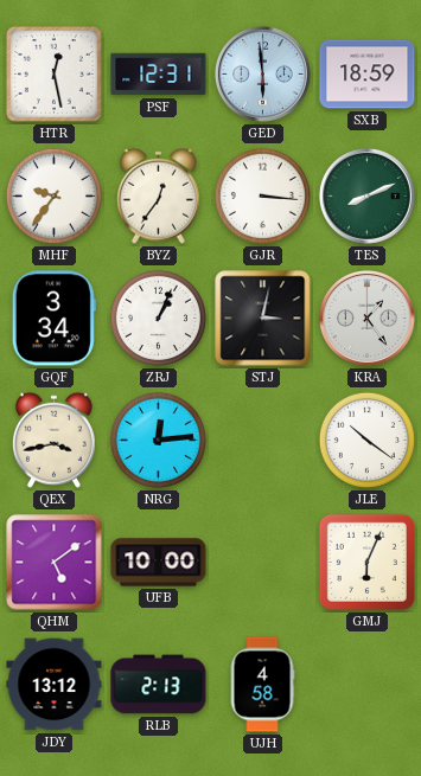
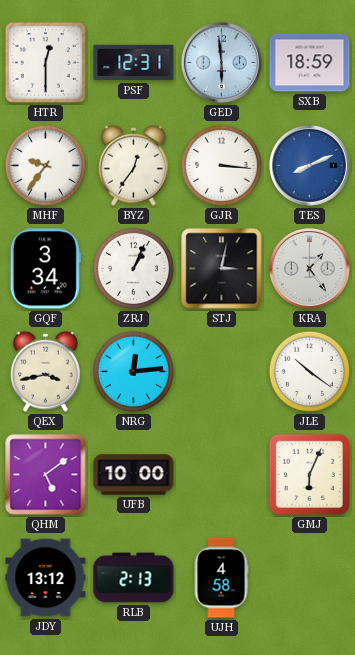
HTR: 12:28 -> 12:30
TES dial: green -> blue
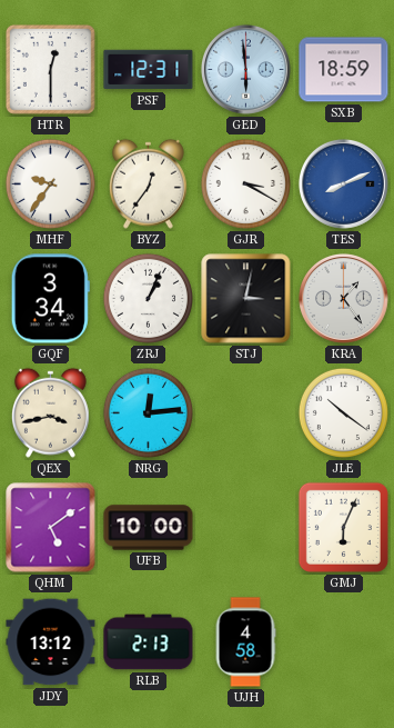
GJR: 3:16 -> 3:20
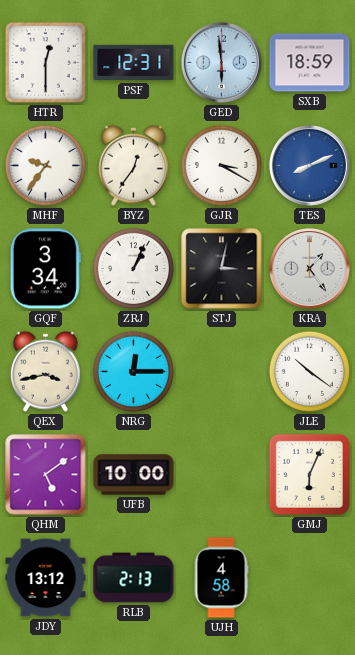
NRG: 12:14 -> 12:15
